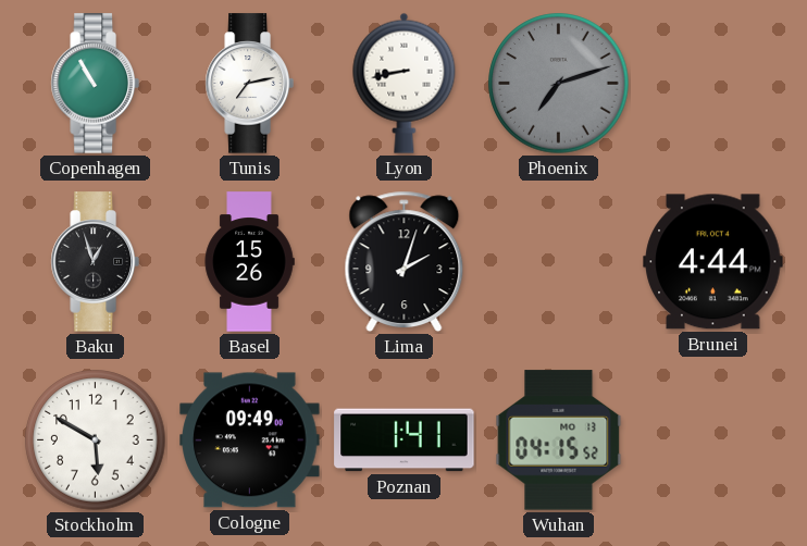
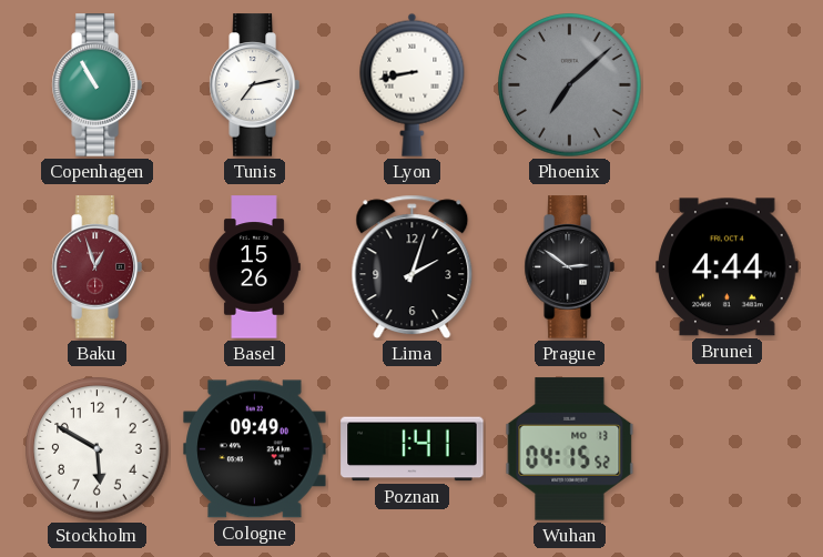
Phoenix: 7:12 -> 7:08
Baku dial: black -> burgundy
Prague: none -> 2:51
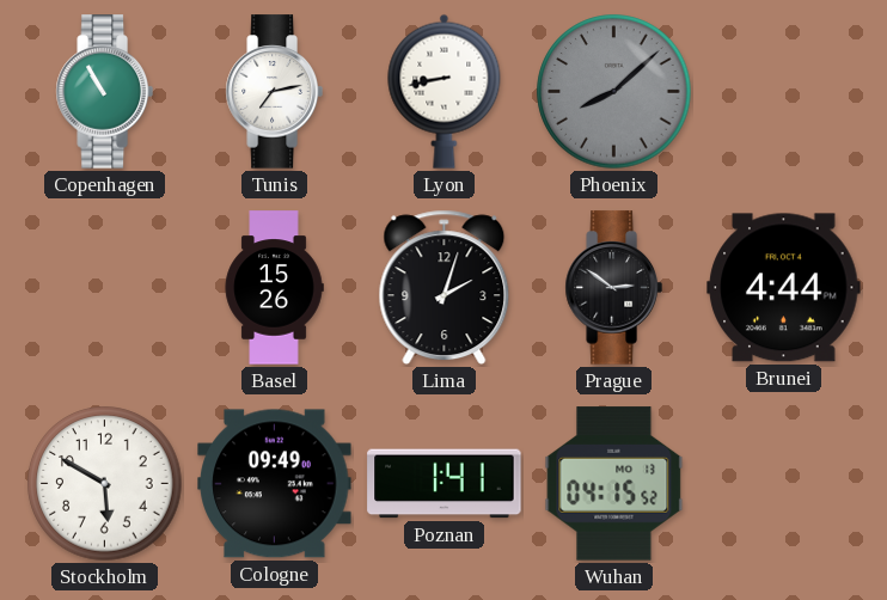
Phoenix: 7:08 -> 8:08
Baku: 12:57 -> none
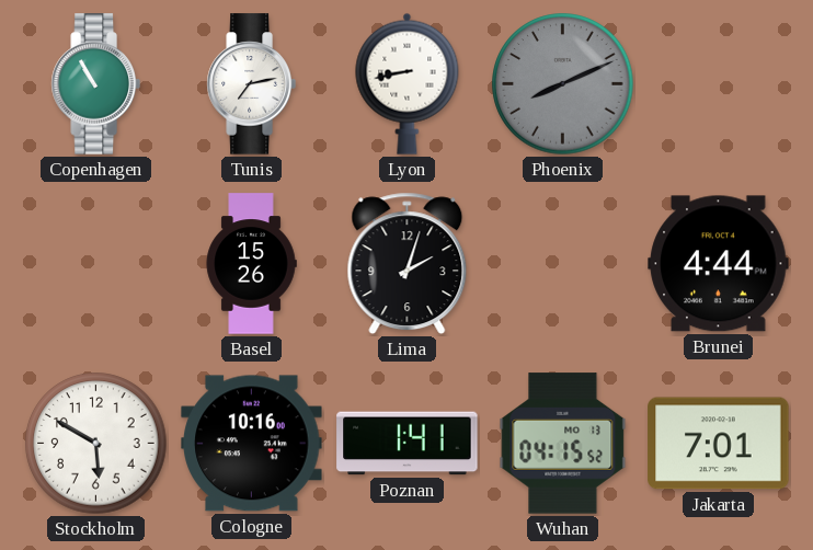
Phoenix: 8:08 -> 8:11
Prague: 2:51 -> none
Cologne: 09:49 -> 10:16
Jakarta: none -> 7:01
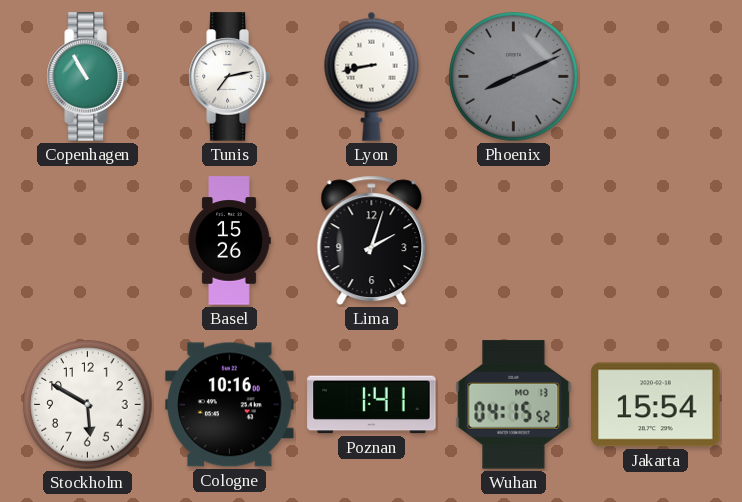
Brunei: 4:44 -> none
Jakarta: 7:01 -> 15:54
